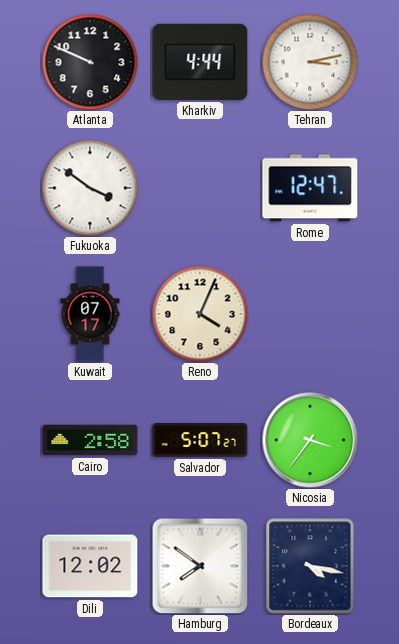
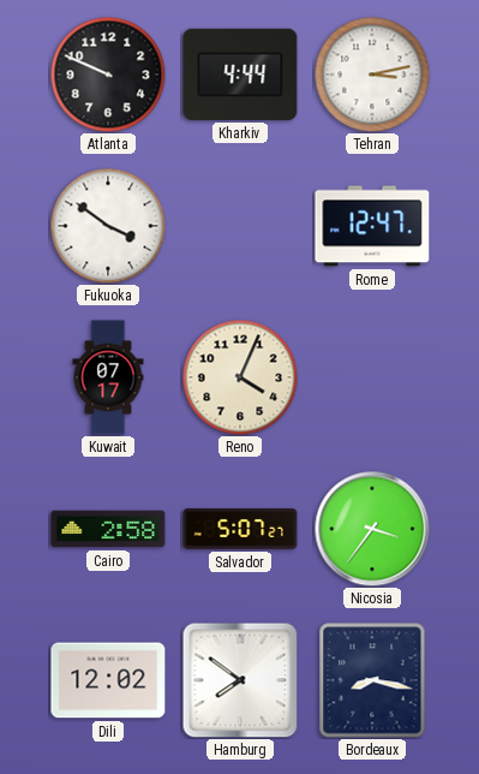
Bordeaux: 4:17 -> 8:17
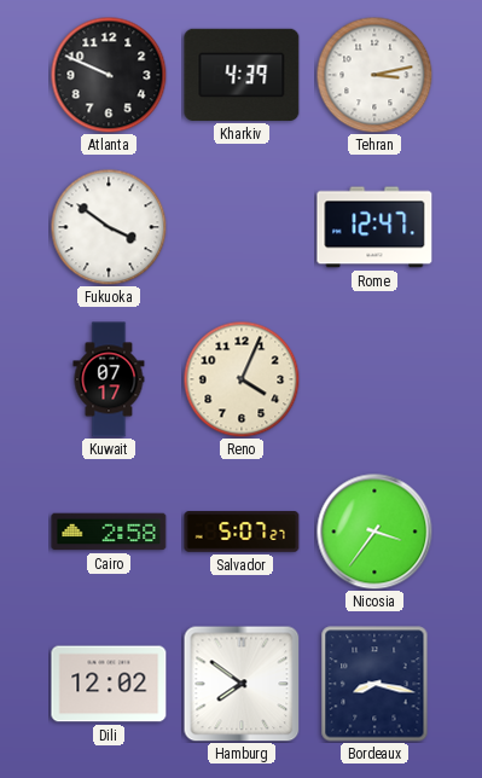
Kharkiv: 4:44 -> 4:39
